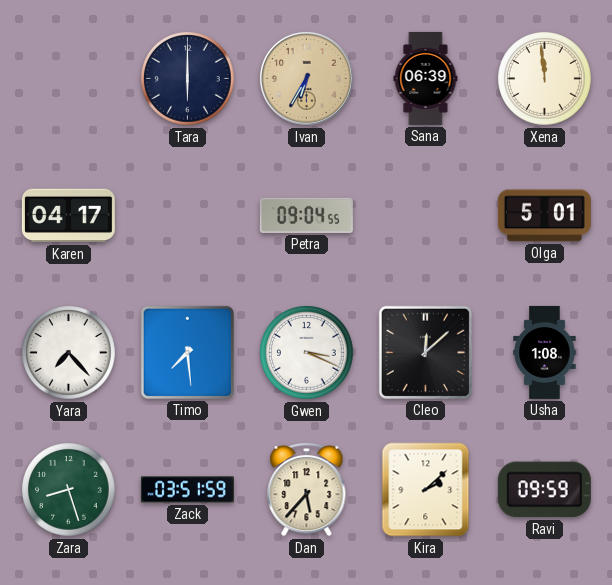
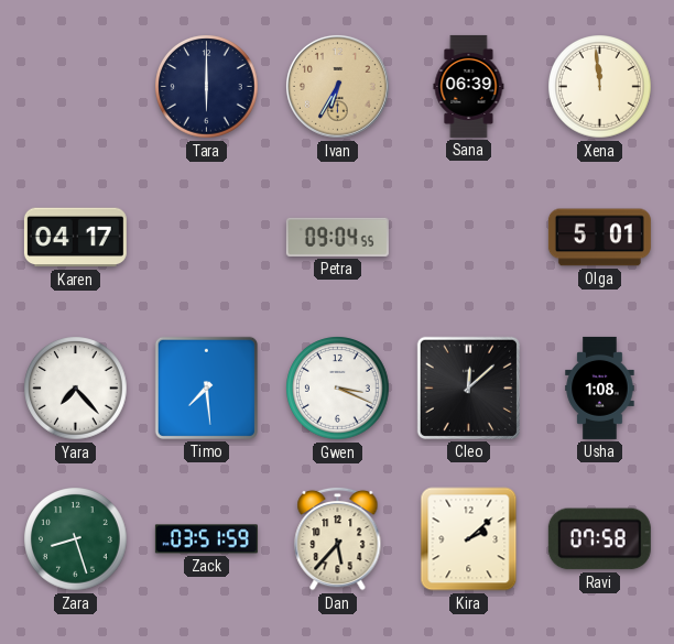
Ravi: 09:59 -> 07:58
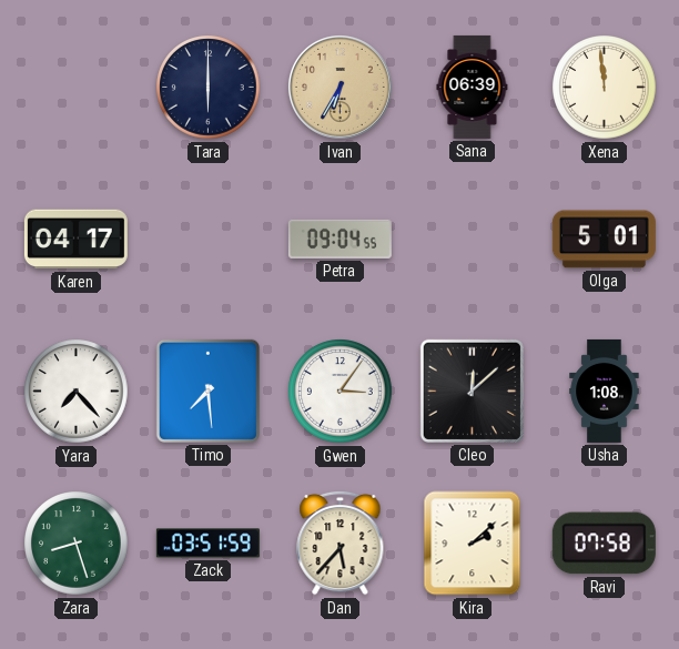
Gwen: 3:19 -> 3:06
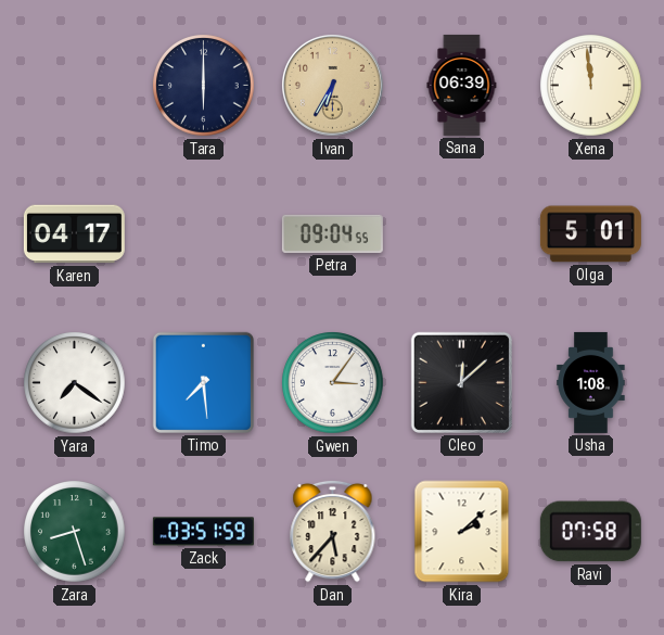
Yara: 7:23 -> 7:21
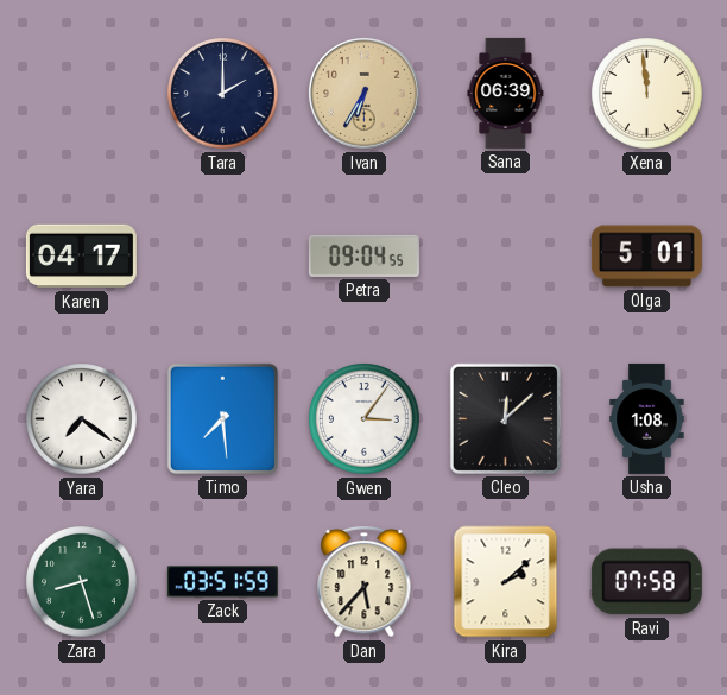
Tara: 6:00 -> 2:00
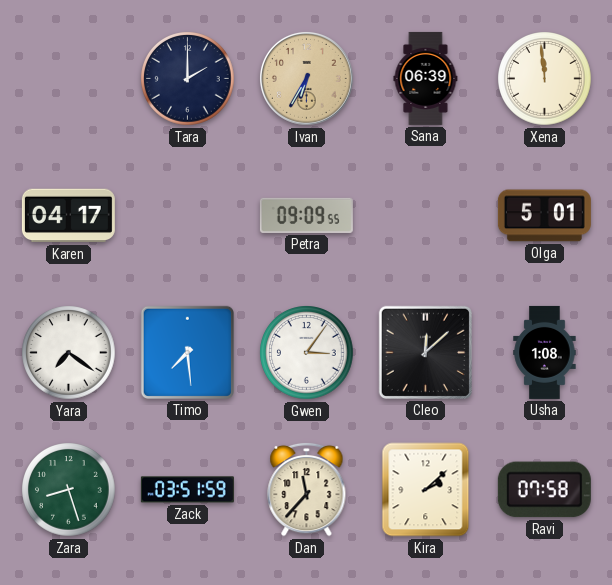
Petra: 09:04 -> 09:09
Dan: 5:37 -> 11:37
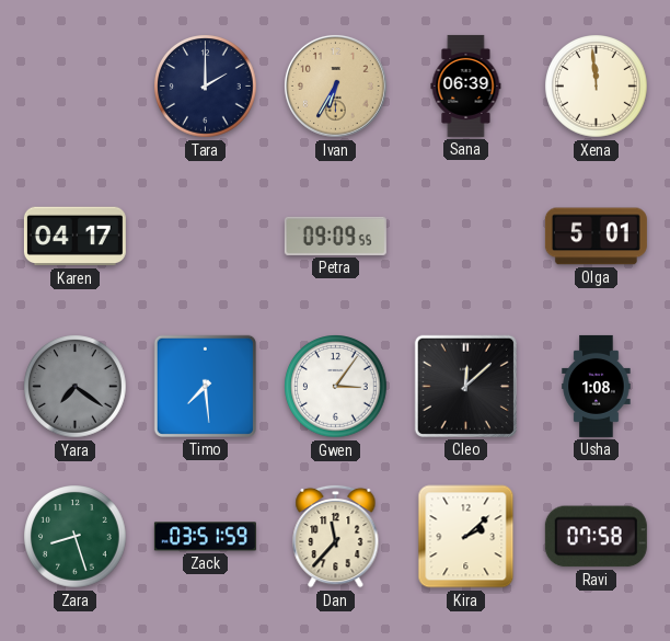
Yara dial: white -> grey
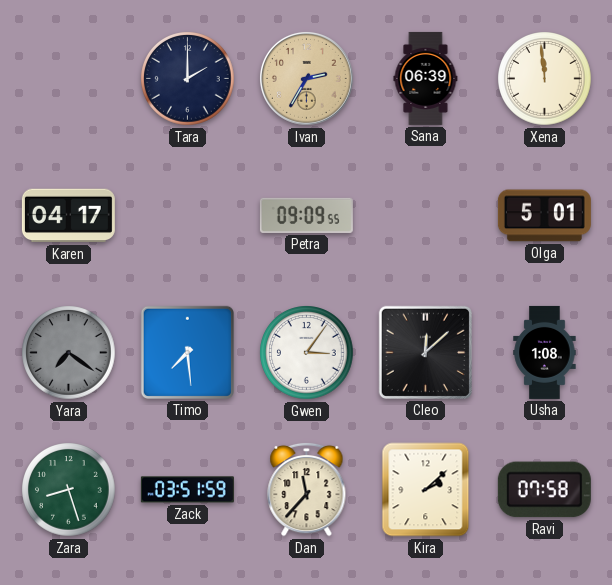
Ivan: 6:35 -> 2:35
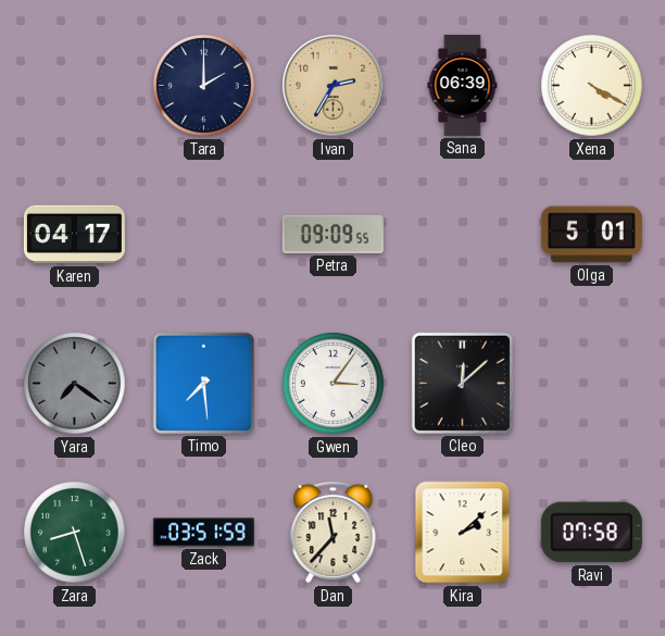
Xena: 11:59 -> 4:20
Usha: 1:08 -> none
